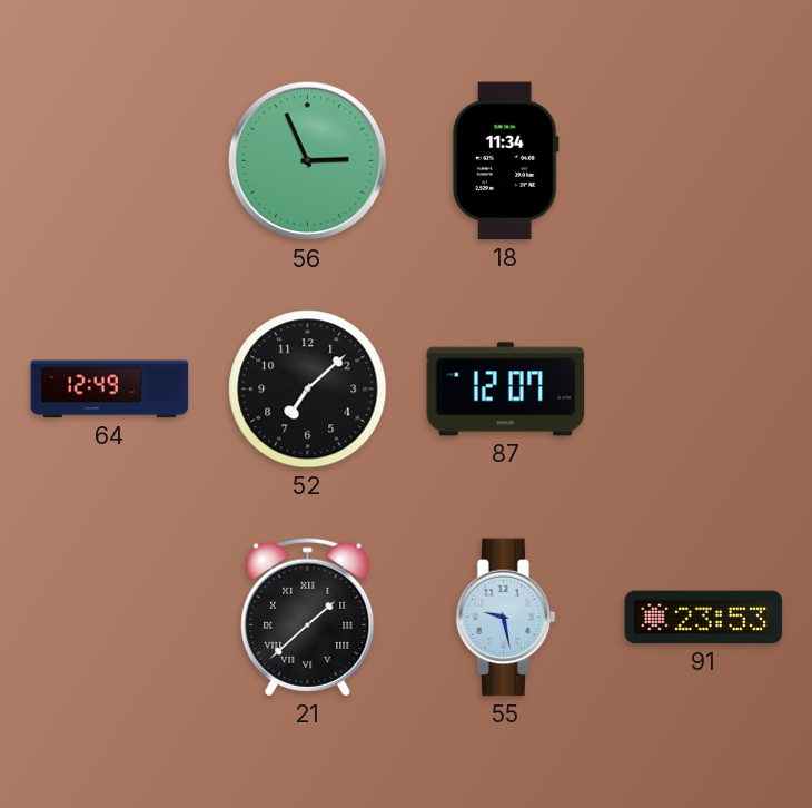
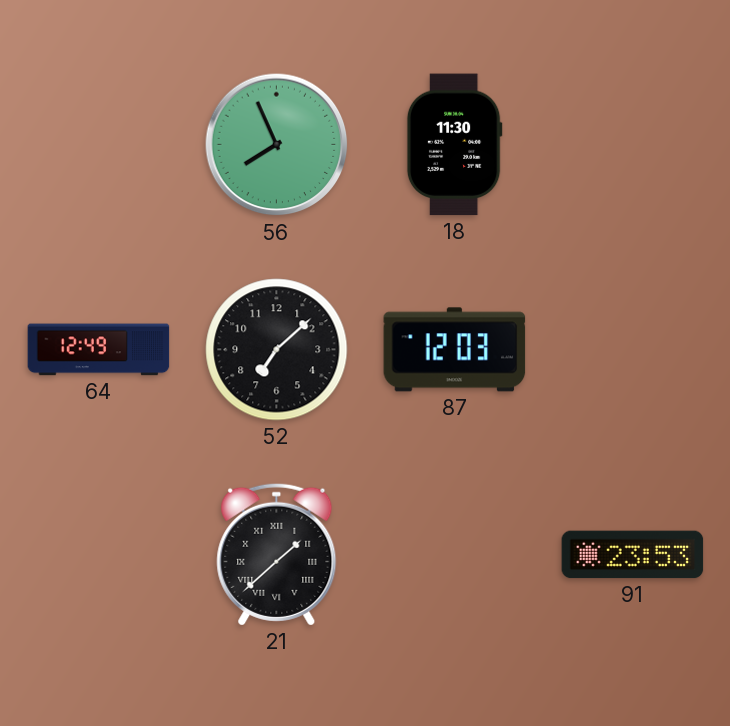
56: 2:56 -> 7:56
18: 11:34 -> 11:30
87: 12:07 -> 12:03
55: 9:28 -> none
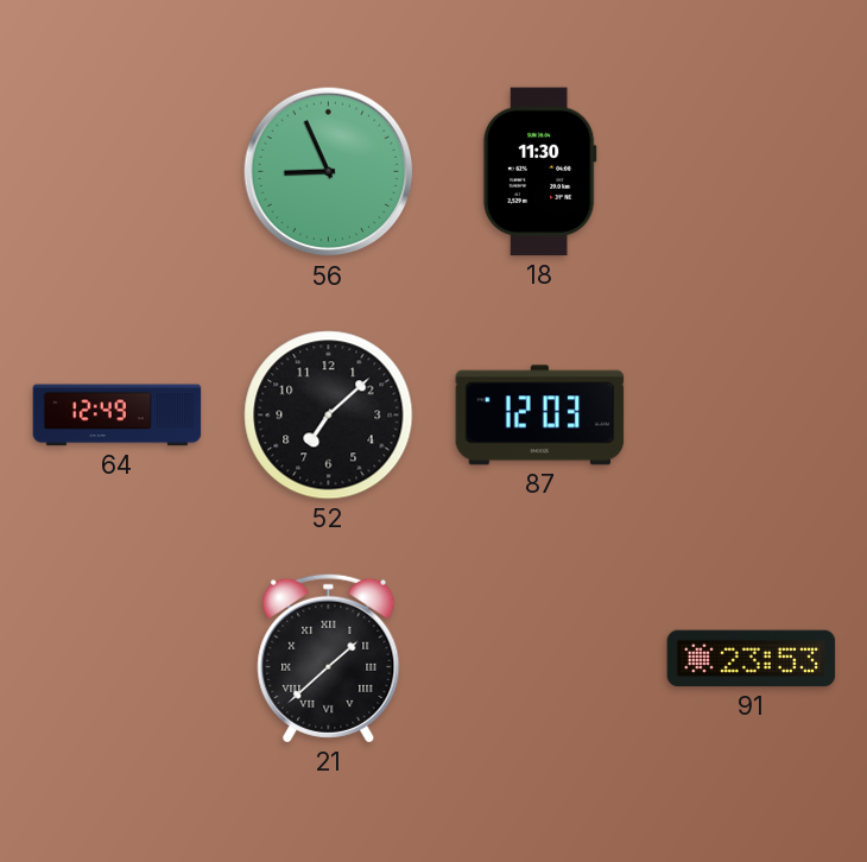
56: 7:56 -> 8:56
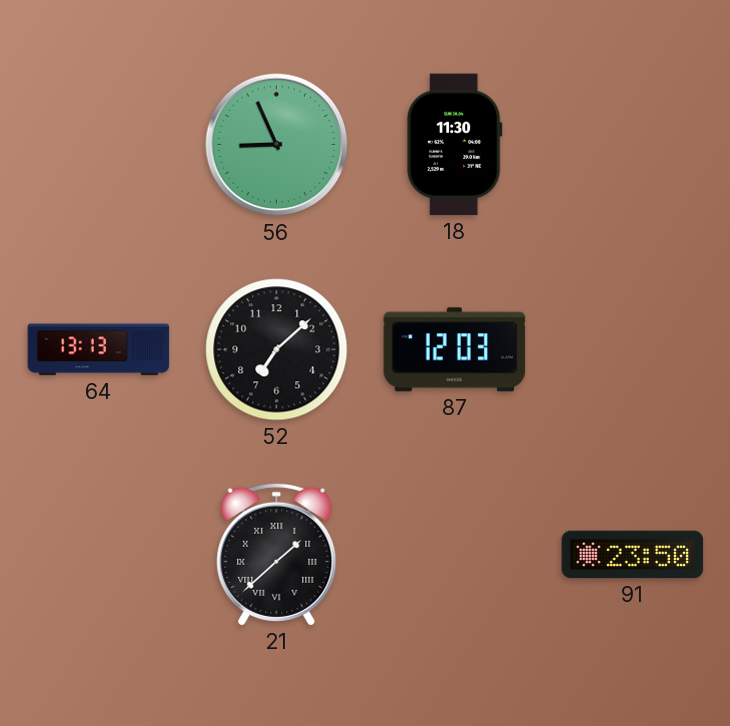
64: 12:49 -> 13:13
91: 23:53 -> 23:50
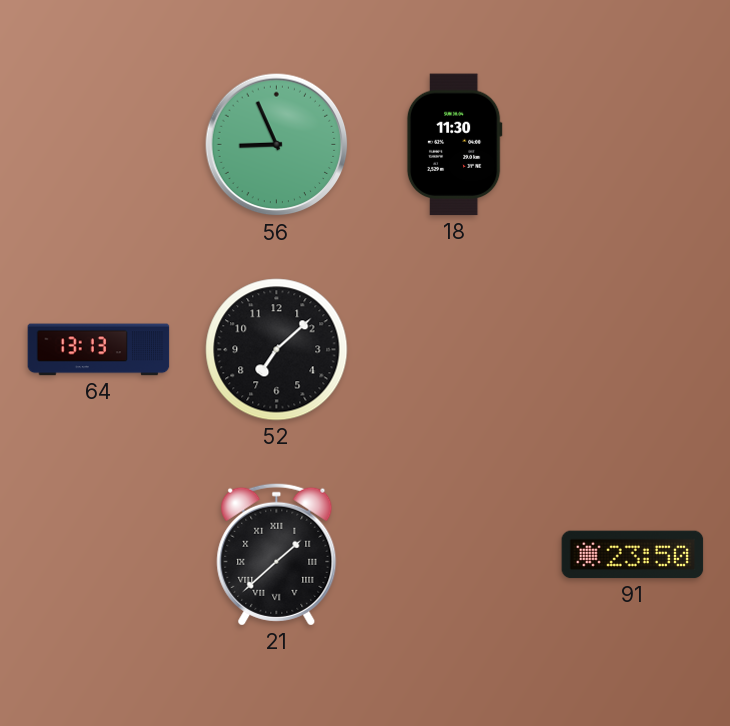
87: 12:03 -> none
